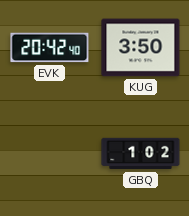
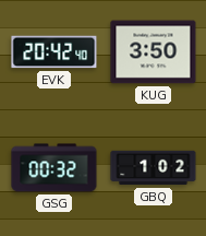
GSG: none -> 00:32
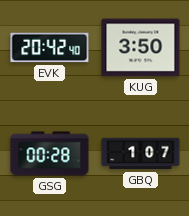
GSG: 00:32 -> 00:28
GBQ: 1:02 -> 1:07
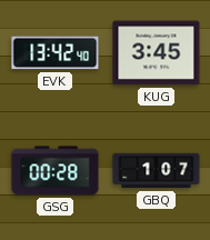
EVK: 20:42 -> 13:42
KUG: 3:50 -> 3:45
